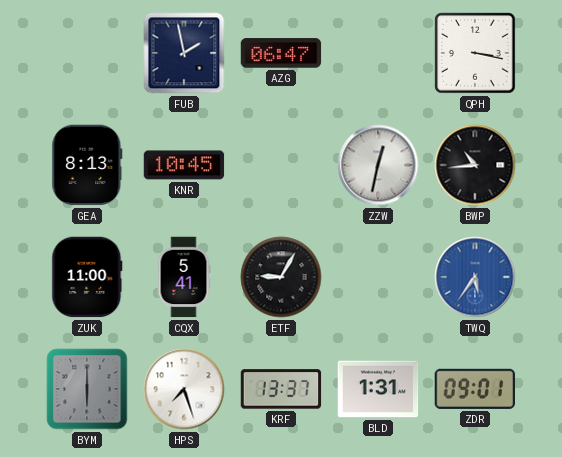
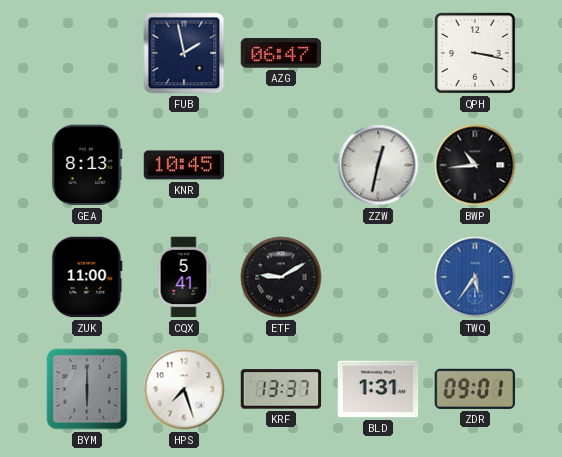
ETF: 9:05 -> 9:10
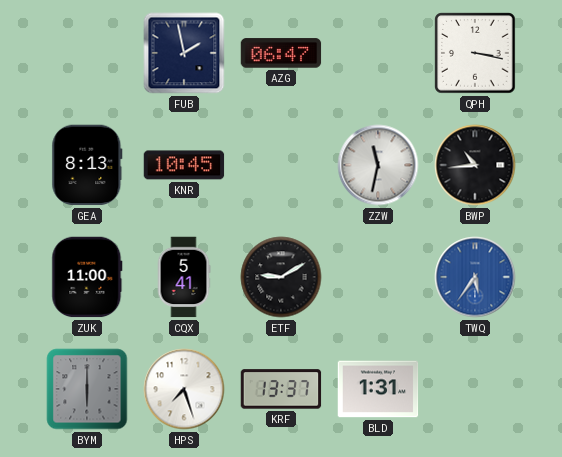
ZZW: 12:32 -> 11:32
ZDR: 09:01 -> none
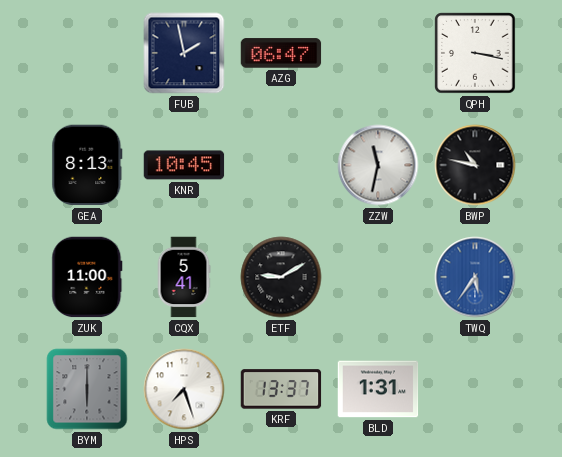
BWP: 10:44 -> 10:47
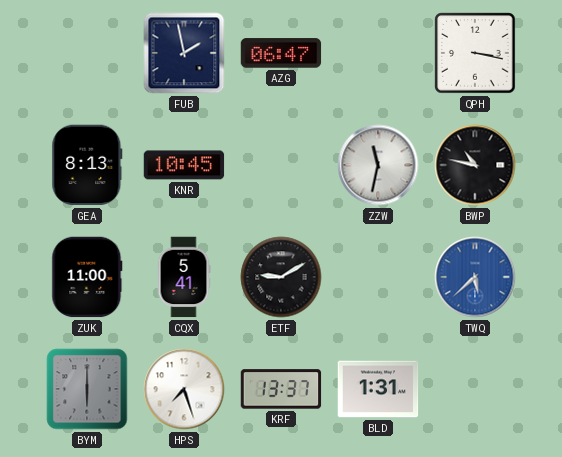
TWQ: 5:36 -> 5:38
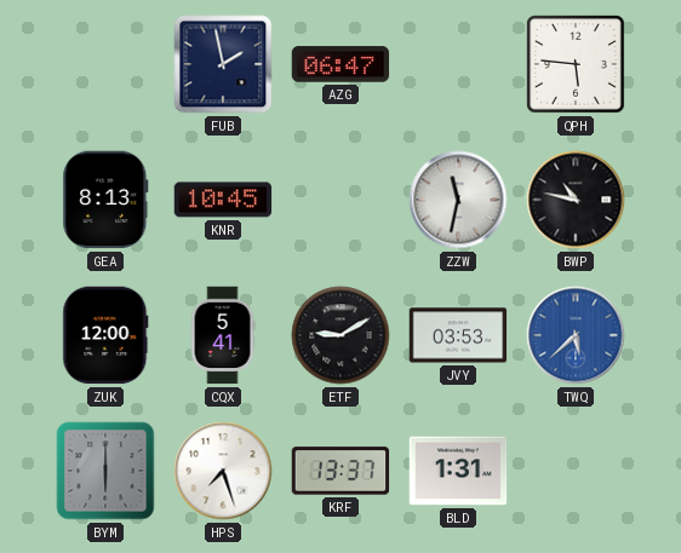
QPH: 3:17 -> 5:46
ZUK: 11:00 -> 12:00
JVY: none -> 03:53
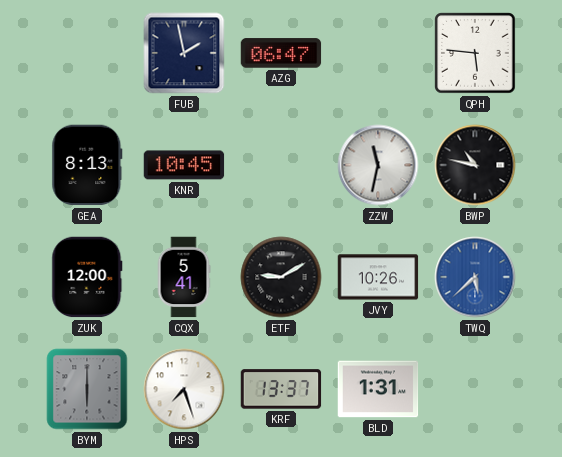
JVY: 03:53 -> 10:26
